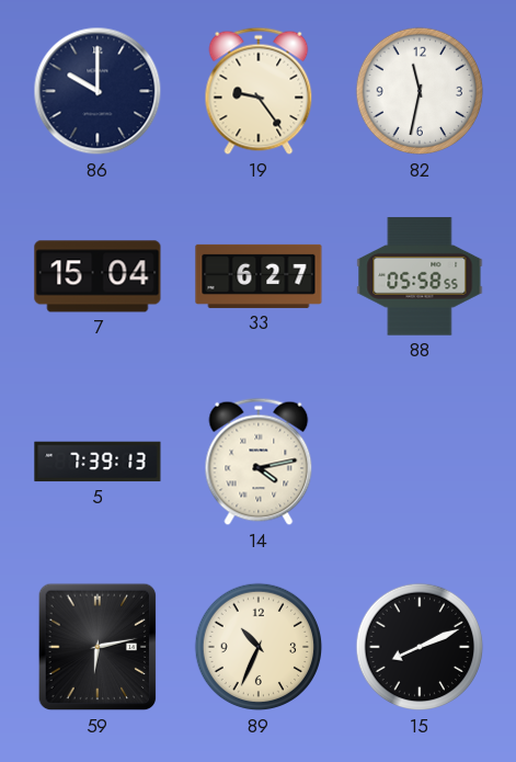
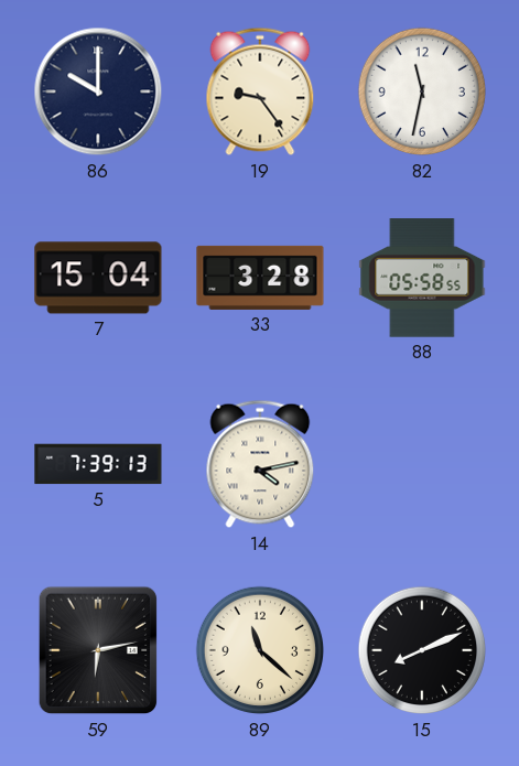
33: 6:27 -> 3:28
89: 10:34 -> 11:22
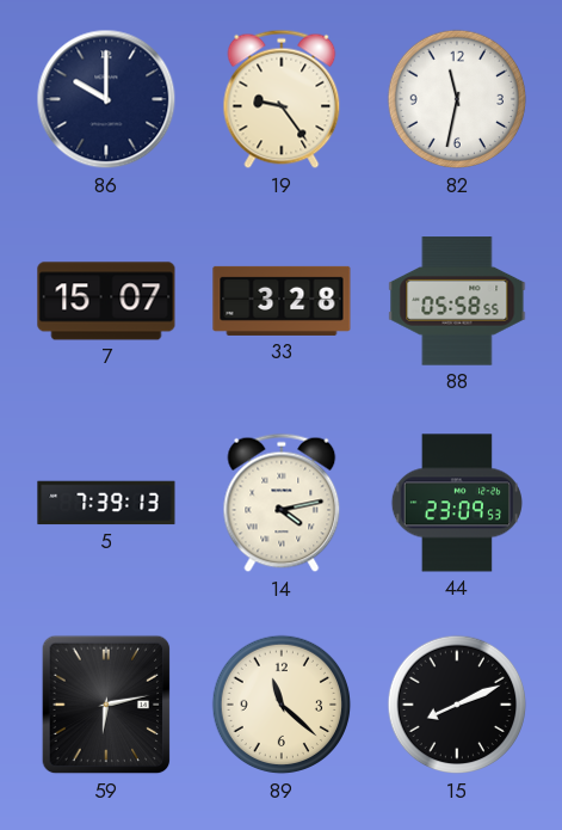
7: 15:04 -> 15:07
44: none -> 23:09
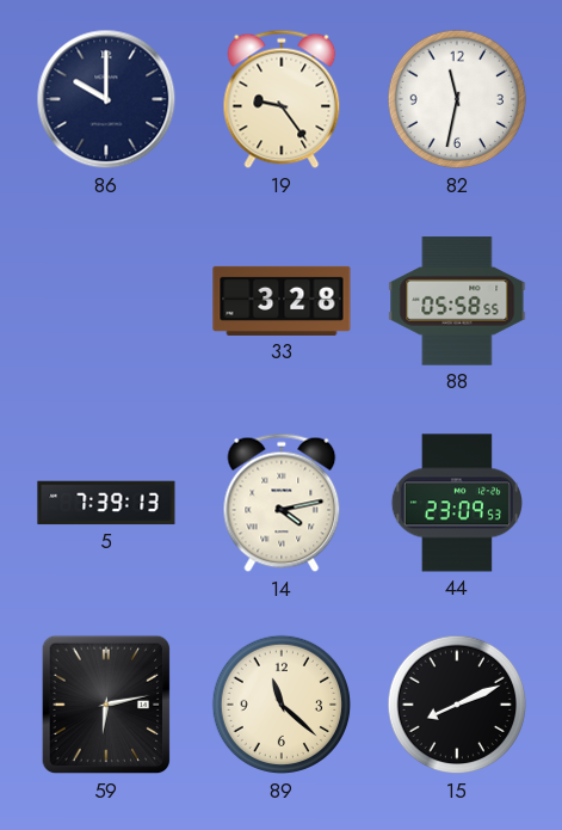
7: 15:07 -> none
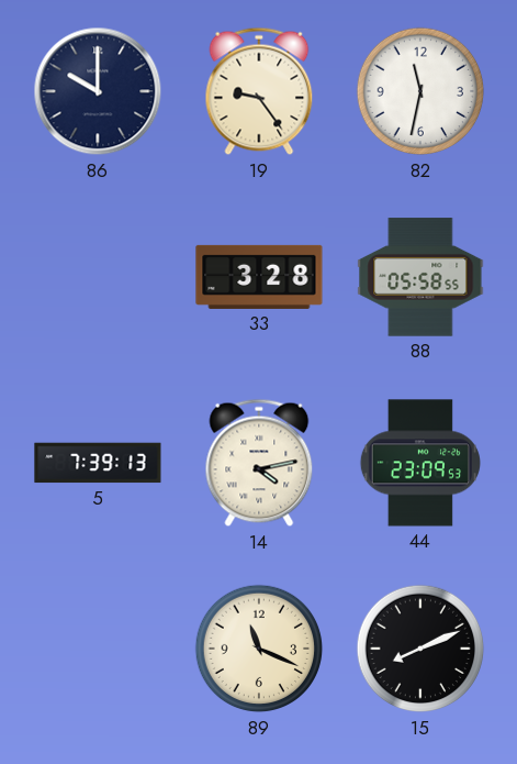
59: 6:13 -> none
89: 11:22 -> 11:19
